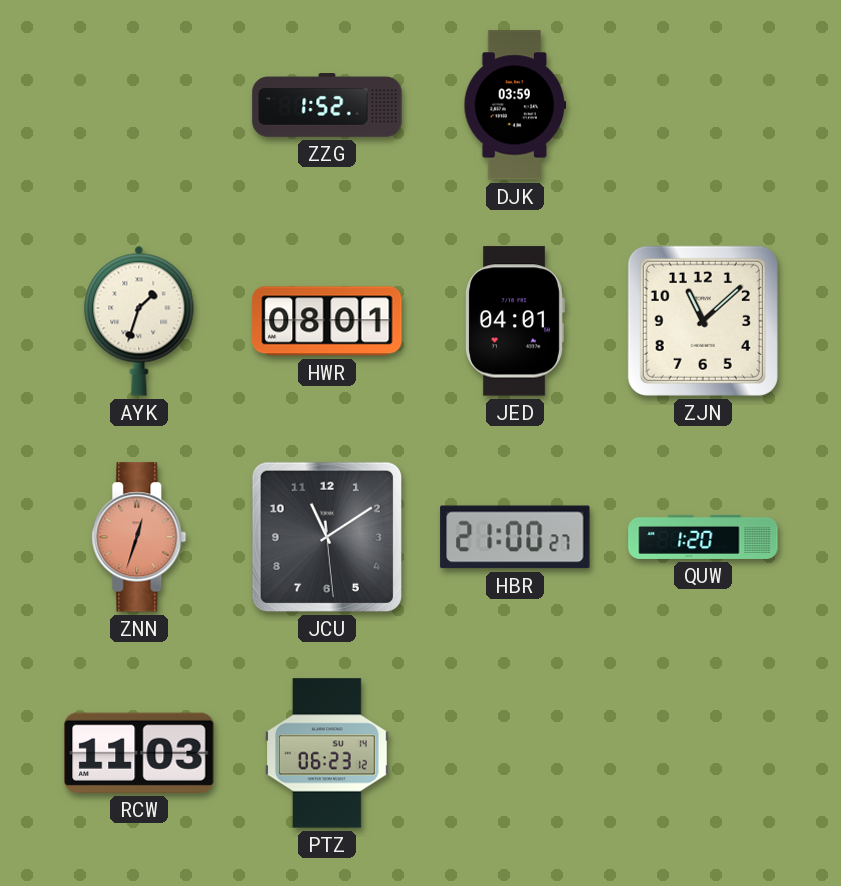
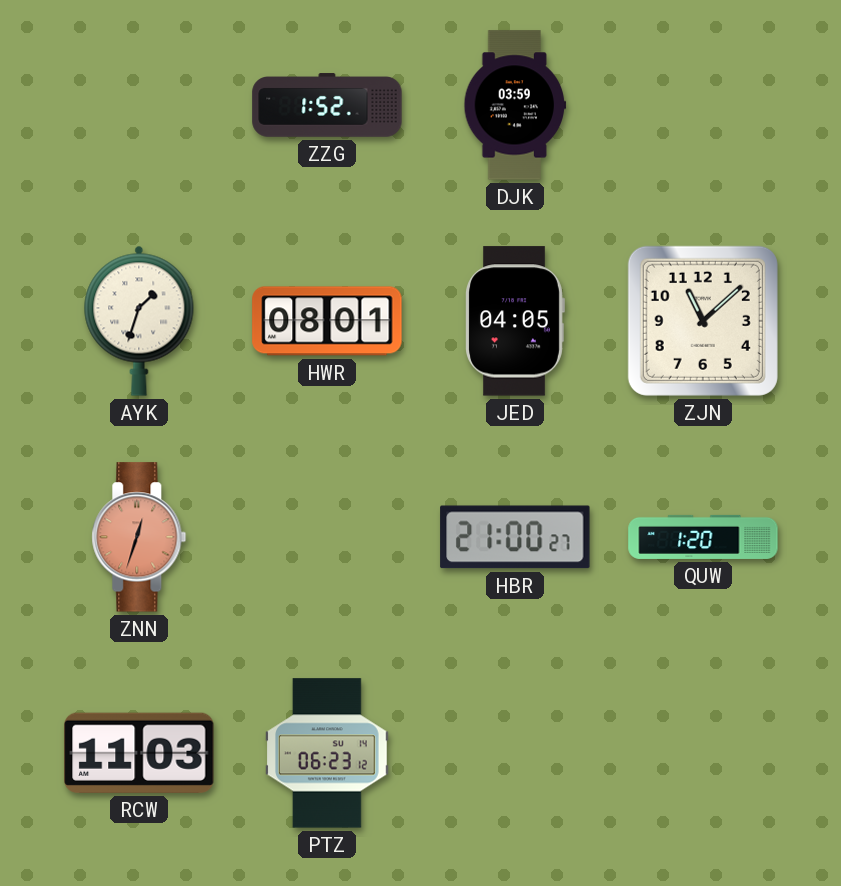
JED: 04:01 -> 04:05
JCU: 11:09 -> none
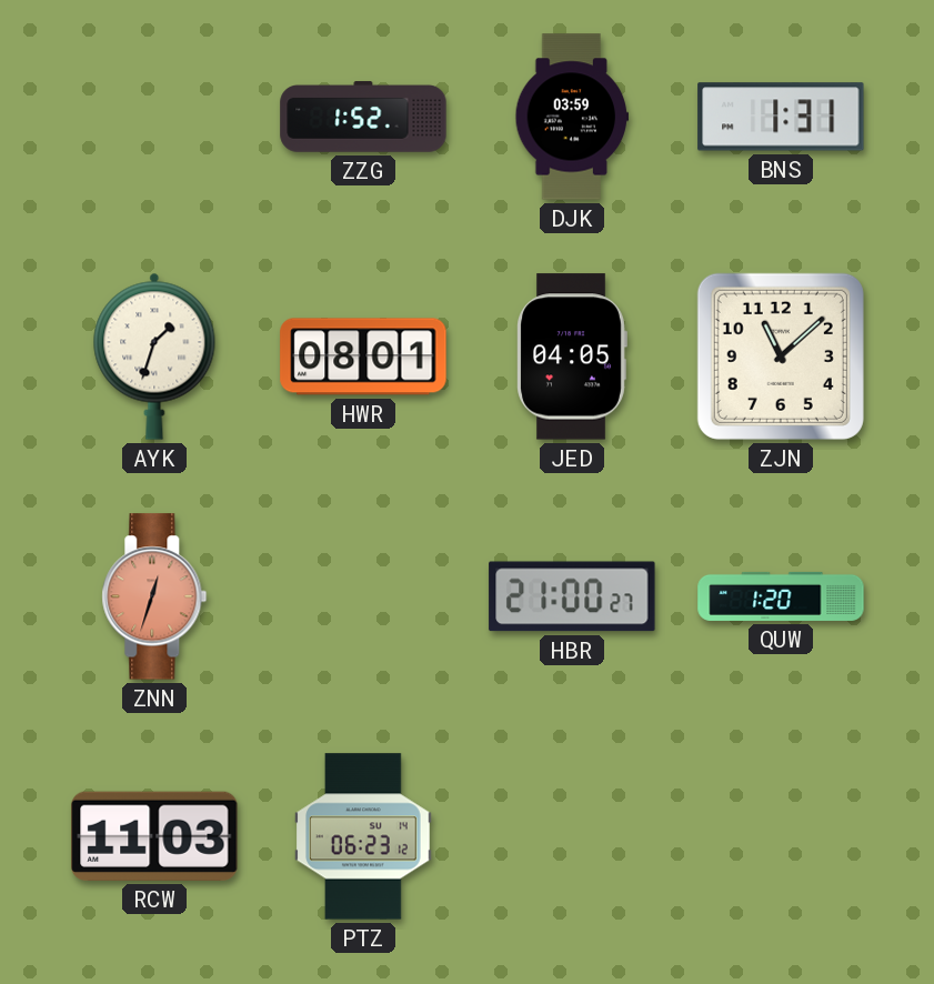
BNS: none -> 1:31
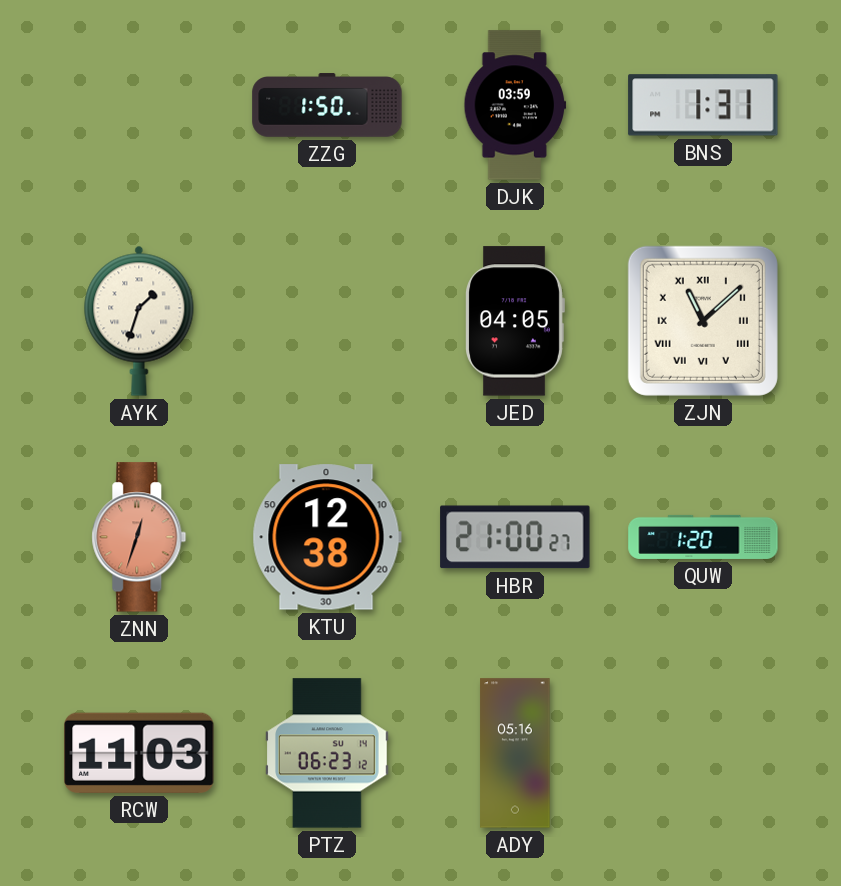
ZZG: 1:52 -> 1:50
HWR: 08:01 -> none
ZJN numerals: Arabic -> Roman
KTU: none -> 12:38
ADY: none -> 05:16
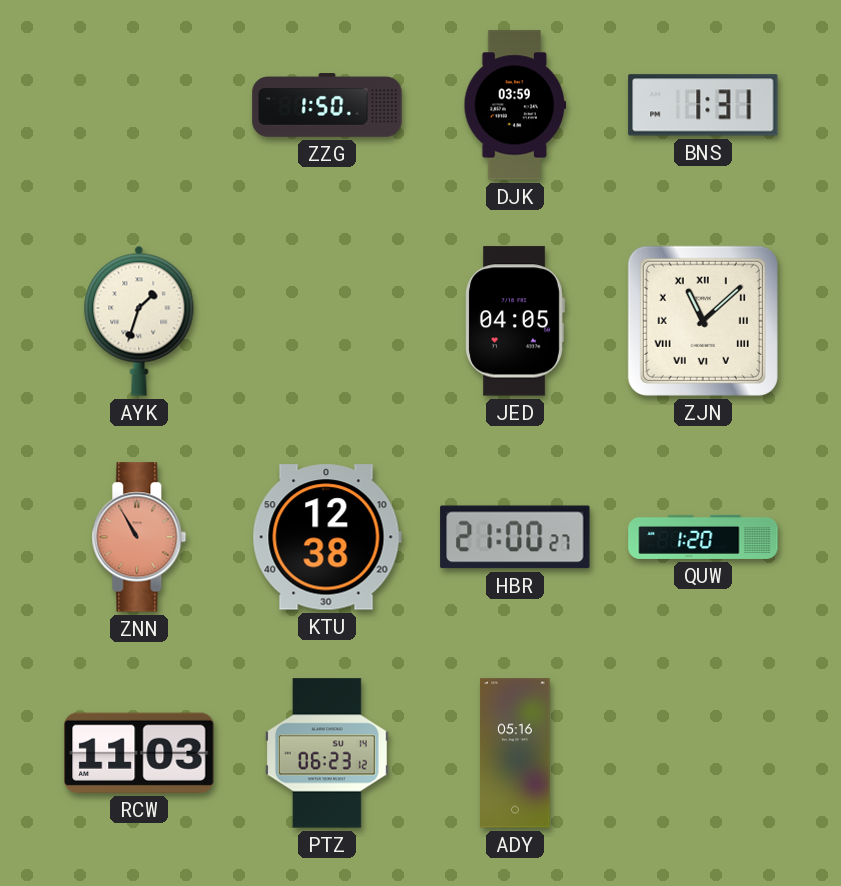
ZNN: 12:33 -> 10:55
